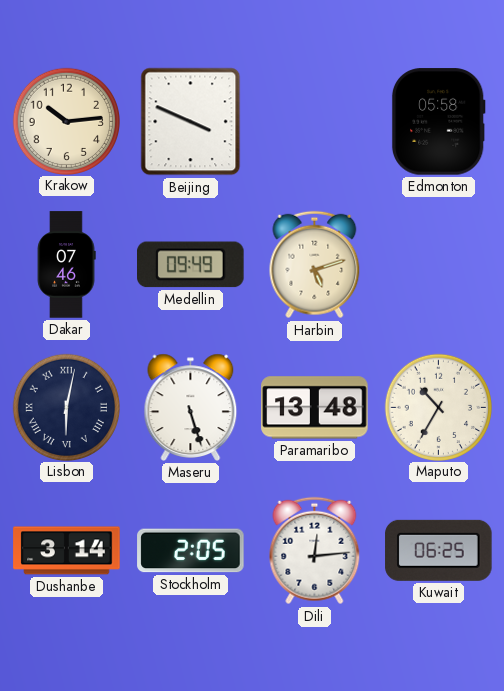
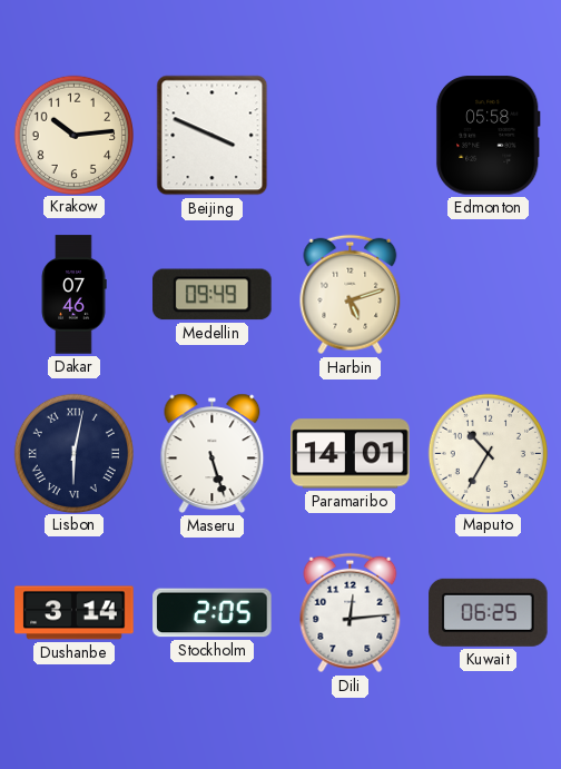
Paramaribo: 13:48 -> 14:01
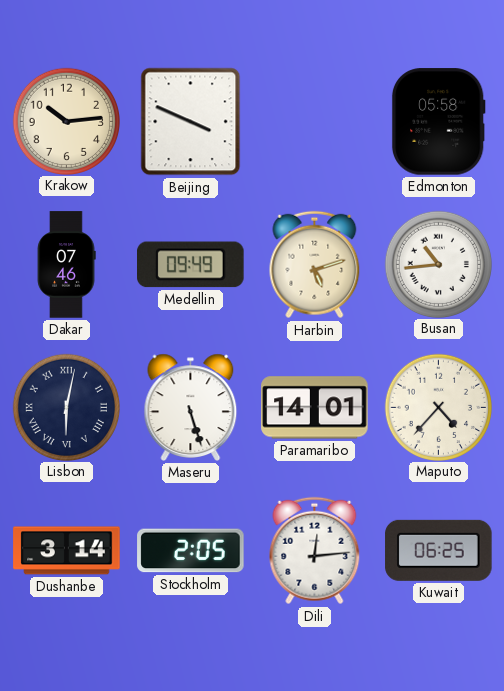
Busan: none -> 10:44
Maputo: 10:35 -> 4:37
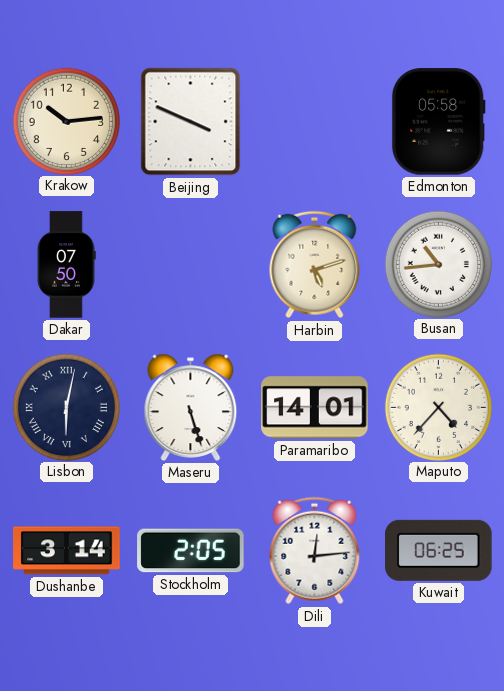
Dakar: 07:46 -> 07:50
Medellin: 09:49 -> none
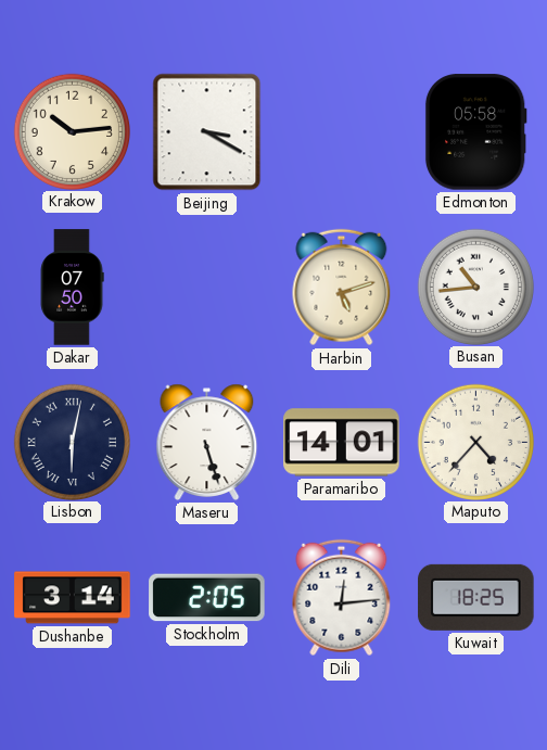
Beijing: 3:49 -> 3:20
Kuwait: 06:25 -> 18:25
